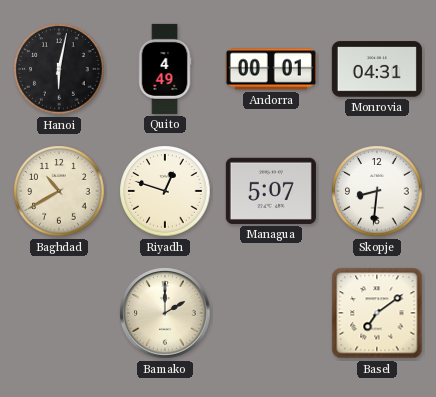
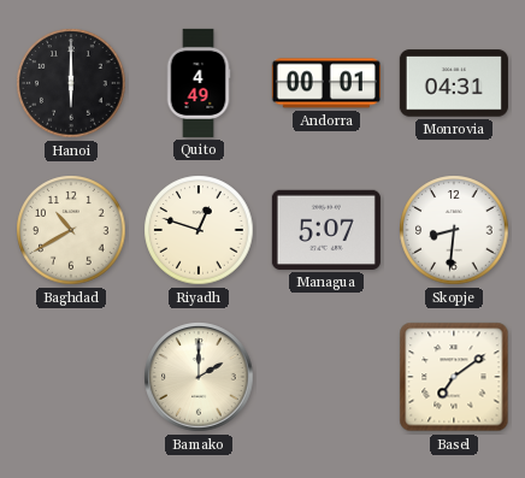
Hanoi: 6:02 -> 6:00
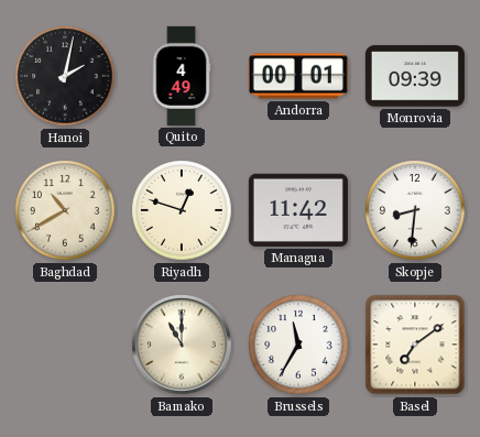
Hanoi: 6:00 -> 2:02
Monrovia: 04:31 -> 09:39
Managua: 5:07 -> 11:42
Bamako: 2:00 -> 11:00
Brussels: none -> 11:35
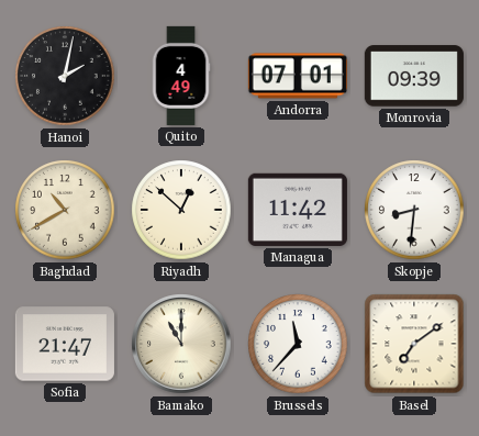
Andorra: 00:01 -> 07:01
Riyadh: 12:48 -> 12:52
Sofia: none -> 21:47
Brussels: 11:35 -> 11:37
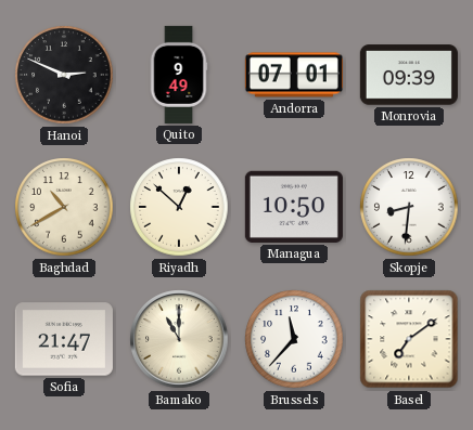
Hanoi: 2:02 -> 2:49
Quito: 4:49 -> 9:49
Managua: 11:42 -> 10:50
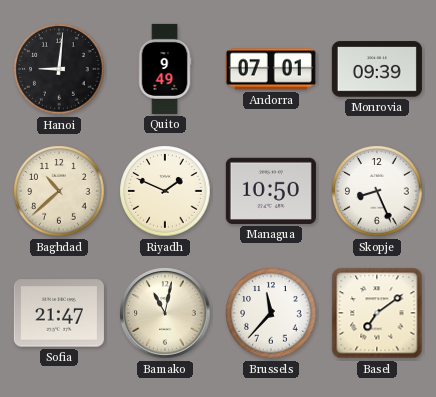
Hanoi: 2:49 -> 9:01
Baghdad: 10:40 -> 10:38
Riyadh: 12:52 -> 1:49
Skopje: 8:31 -> 8:26
Bamako: 11:00 -> 11:02
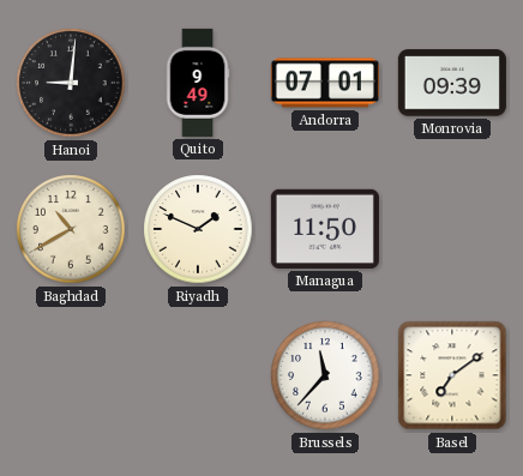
Baghdad: 10:38 -> 10:40
Managua: 10:50 -> 11:50
Skopje: 8:26 -> none
Sofia: 21:47 -> none
Bamako: 11:02 -> none
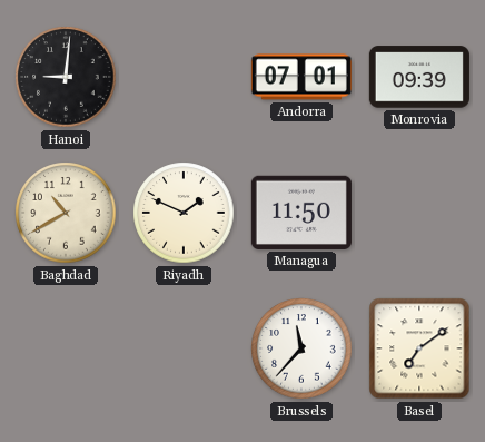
Quito: 9:49 -> none
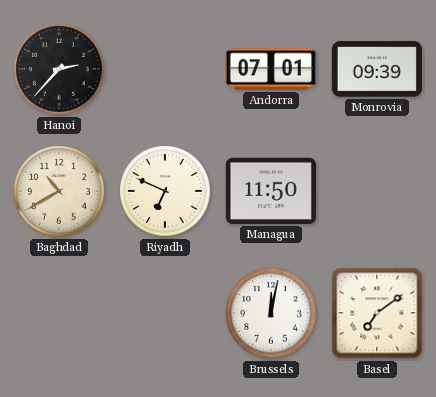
Hanoi: 9:01 -> 2:37
Riyadh: 1:49 -> 6:49
Brussels: 11:37 -> 12:02
